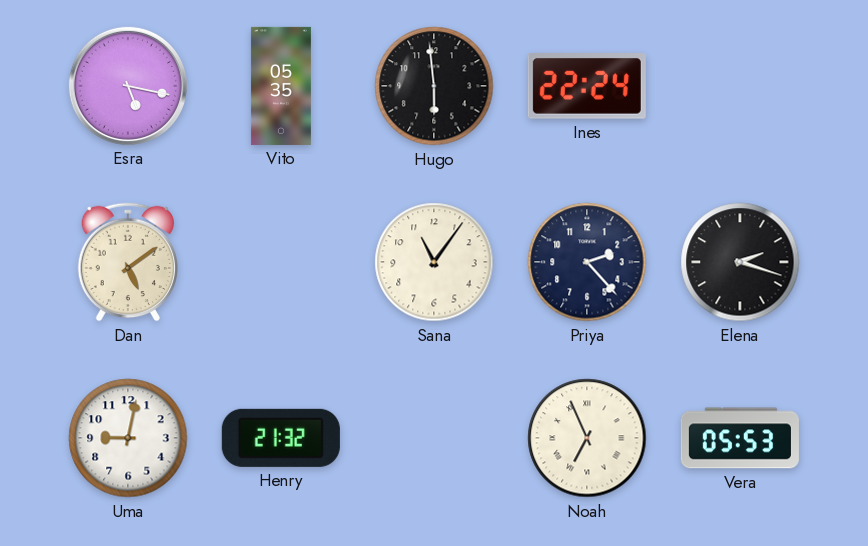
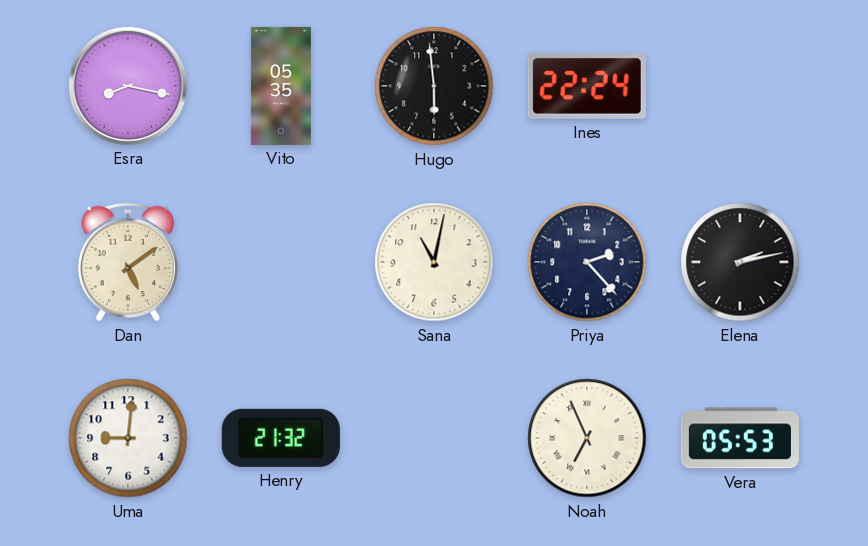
Esra: 5:17 -> 8:17
Sana: 11:06 -> 11:02
Elena: 2:18 -> 2:13
Uma: 9:02 -> 9:01
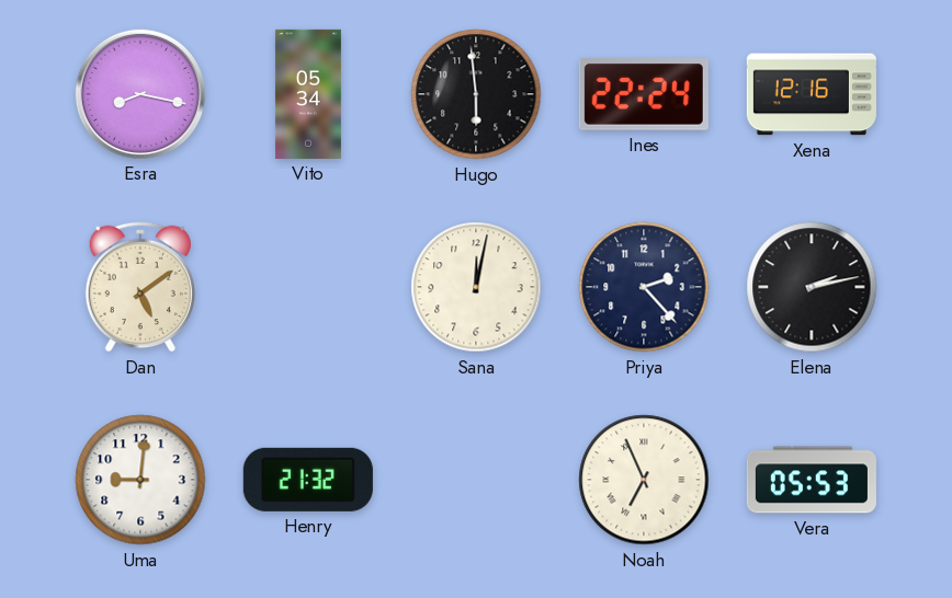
Vito: 05:35 -> 05:34
Xena: none -> 12:16
Sana: 11:02 -> 12:02
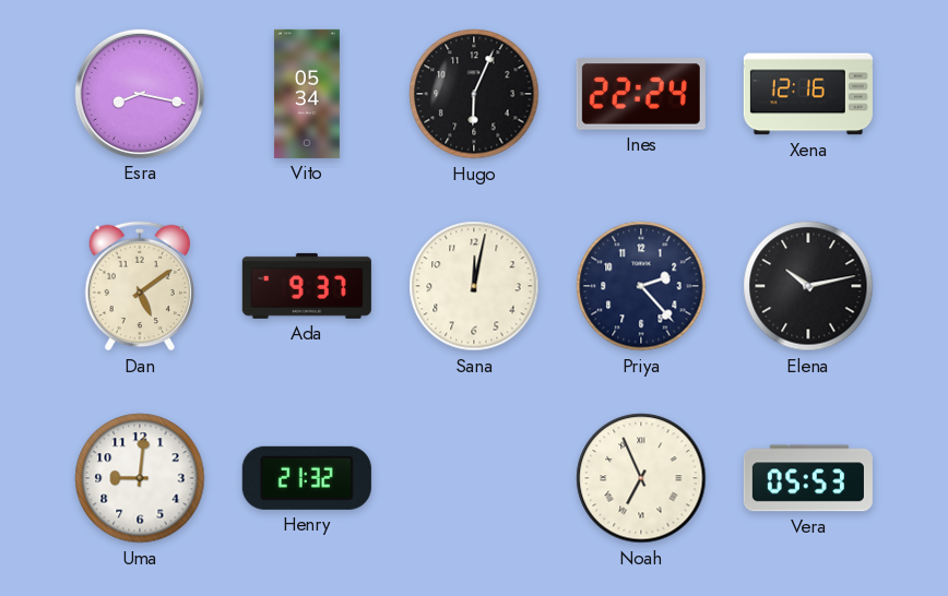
Hugo: 5:59 -> 6:04
Ada: none -> 9:37
Elena: 2:13 -> 10:13
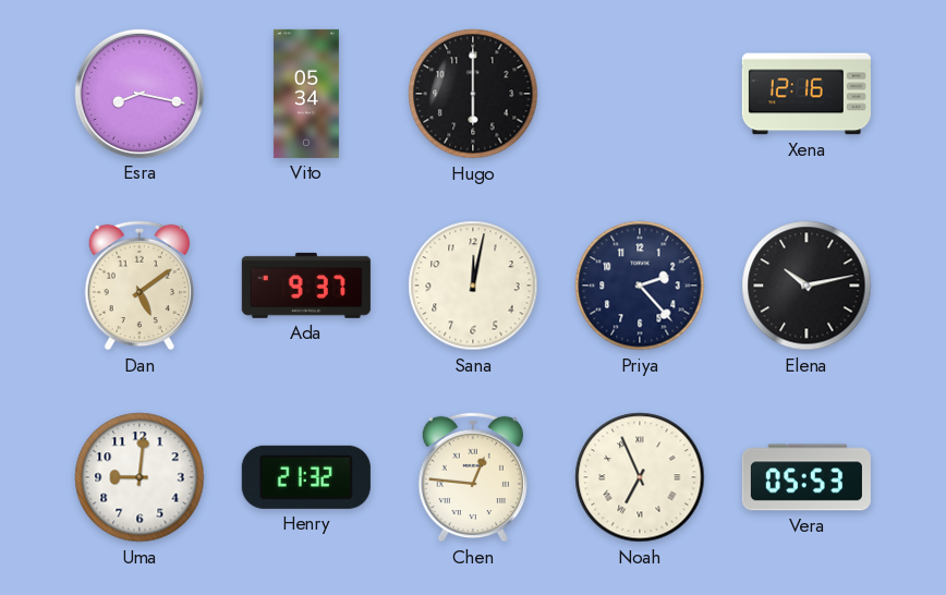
Hugo: 6:04 -> 6:00
Ines: 22:24 -> none
Chen: none -> 12:46
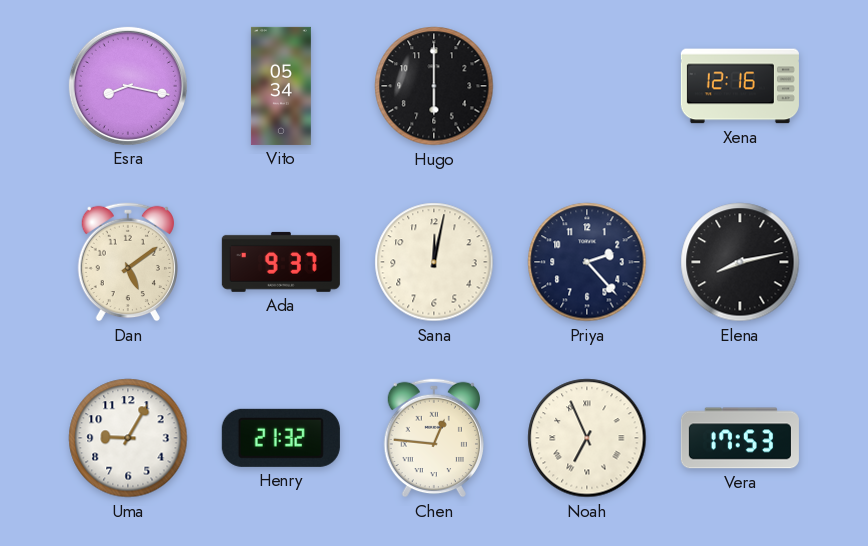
Elena: 10:13 -> 8:13
Uma: 9:01 -> 9:05
Vera: 05:53 -> 17:53
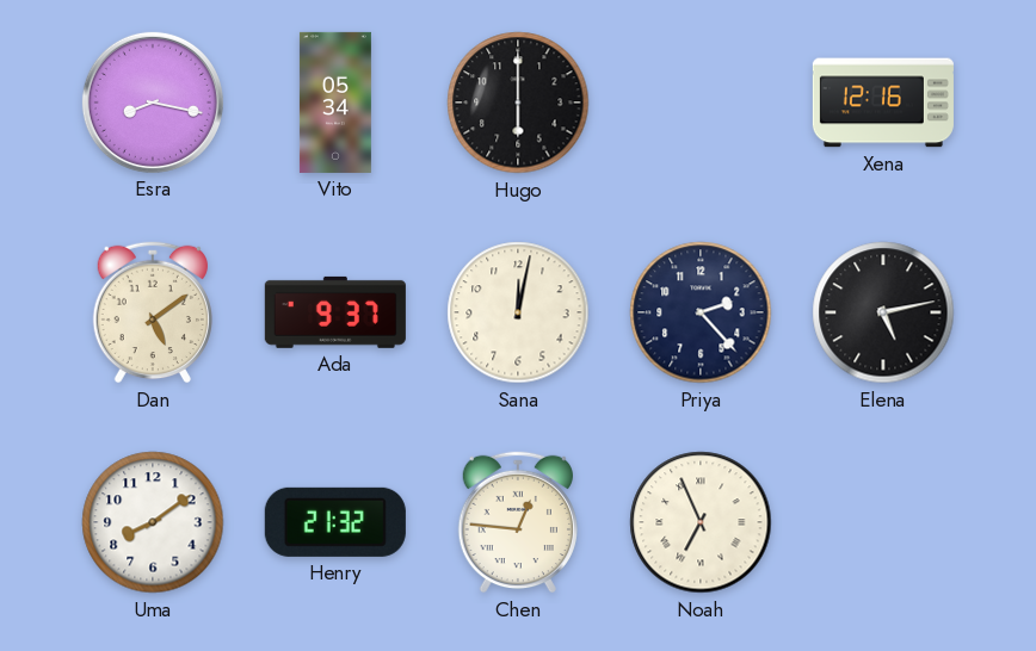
Elena: 8:13 -> 5:13
Uma: 9:05 -> 8:09
Vera: 17:53 -> none
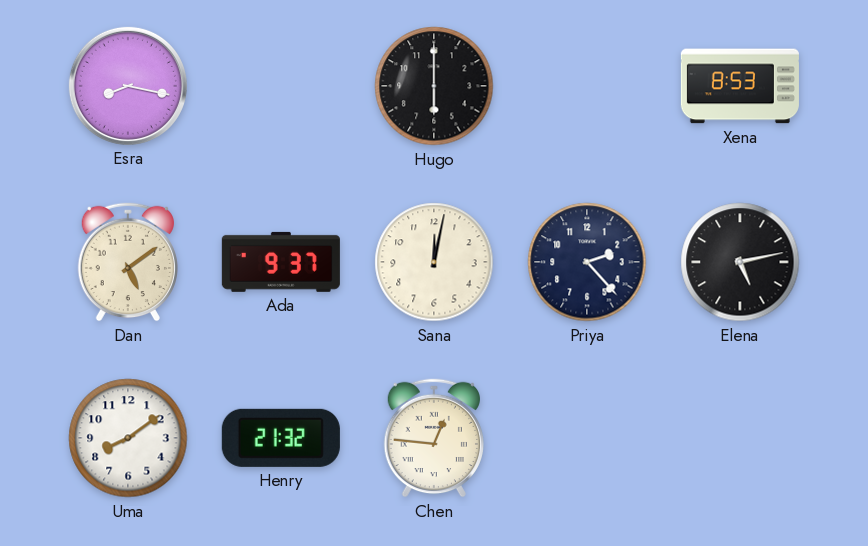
Vito: 05:34 -> none
Xena: 12:16 -> 8:53
Noah: 6:56 -> none
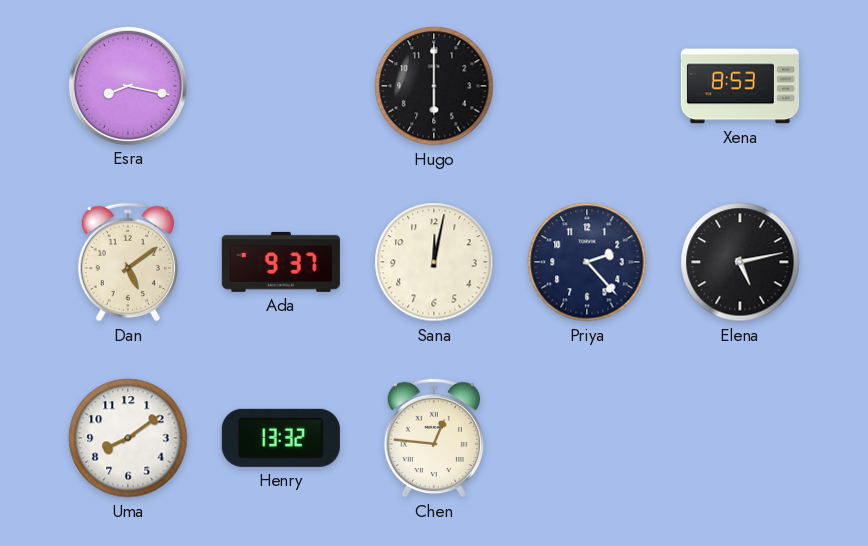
Henry: 21:32 -> 13:32
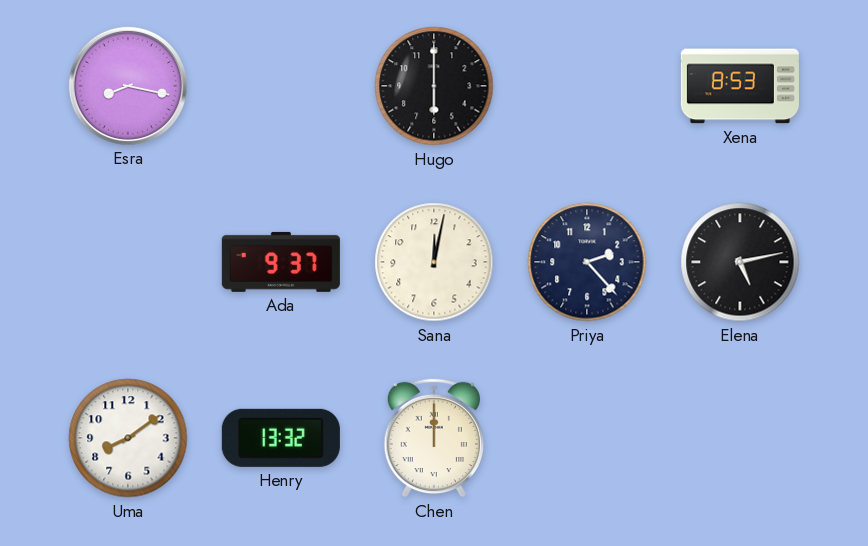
Dan: 5:09 -> none
Chen: 12:46 -> 12:00
